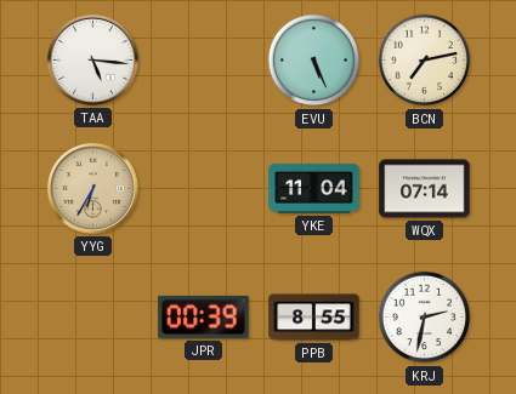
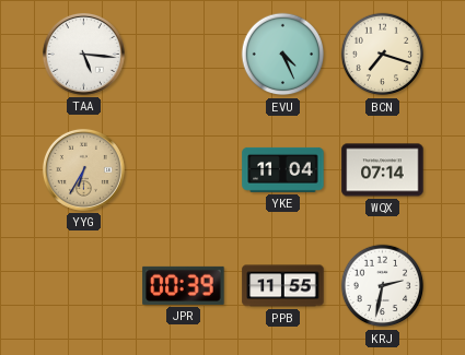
EVU: 5:26 -> 4:26
BCN: 7:13 -> 7:18
PPB: 8:55 -> 11:55
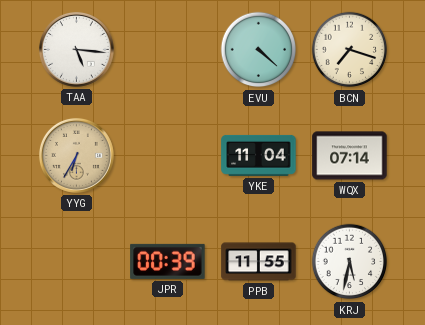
EVU: 4:26 -> 4:22
KRJ: 2:32 -> 5:32
